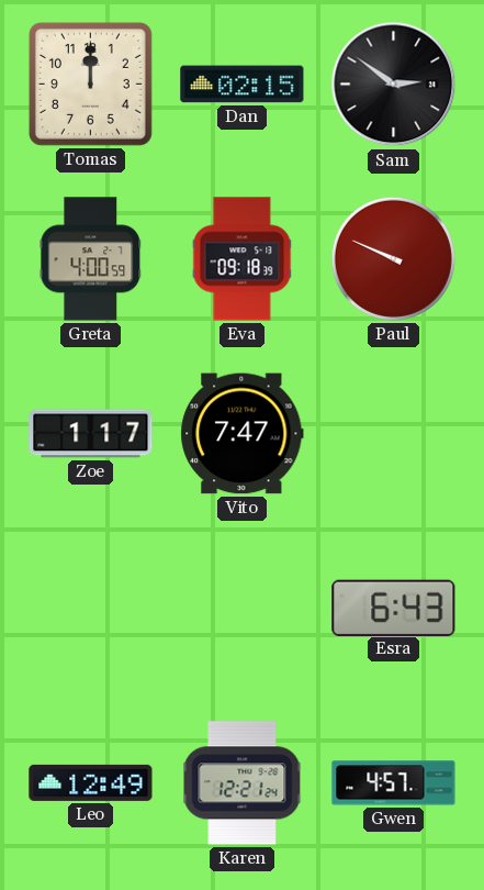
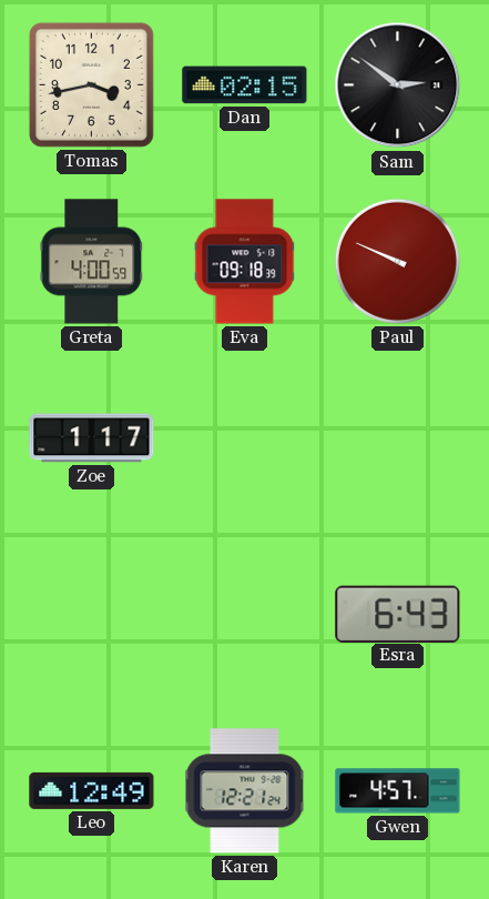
Tomas: 12:00 -> 3:43
Vito: 7:47 -> none
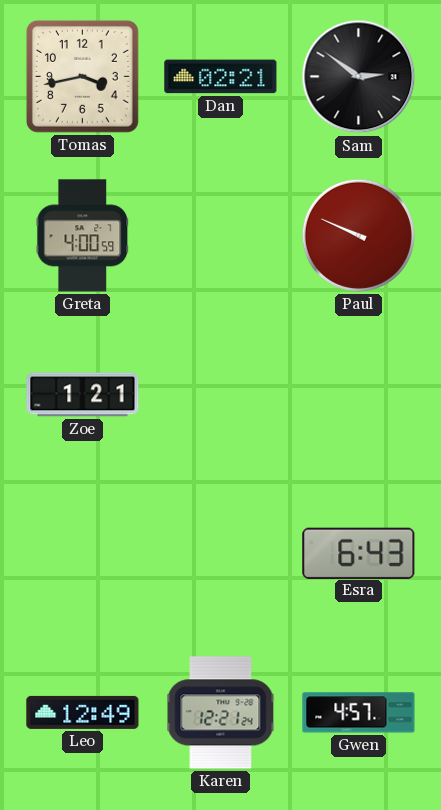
Dan: 02:15 -> 02:21
Eva: 09:18 -> none
Zoe: 1:17 -> 1:21
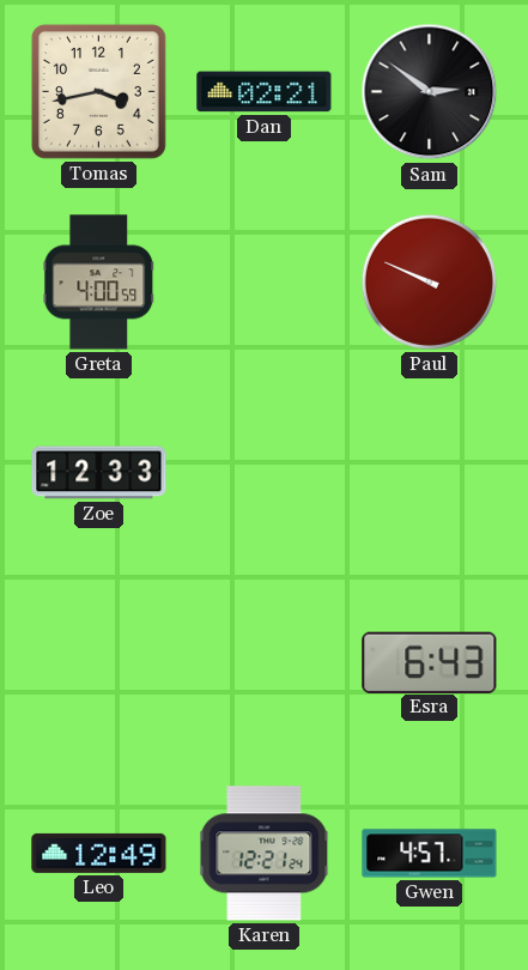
Zoe: 1:21 -> 12:33
